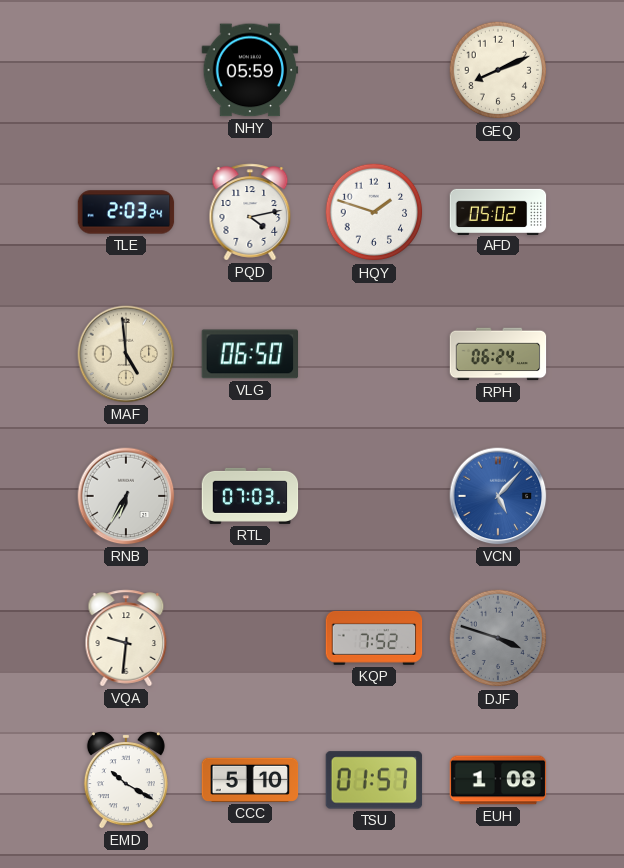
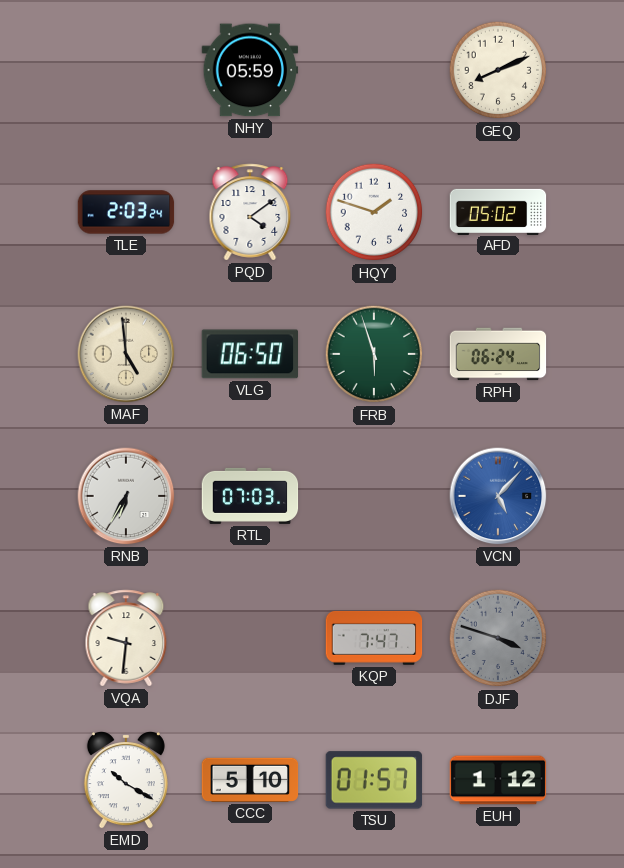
PQD: 4:13 -> 4:09
FRB: none -> 5:57
KQP: 7:52 -> 7:47
EUH: 1:08 -> 1:12
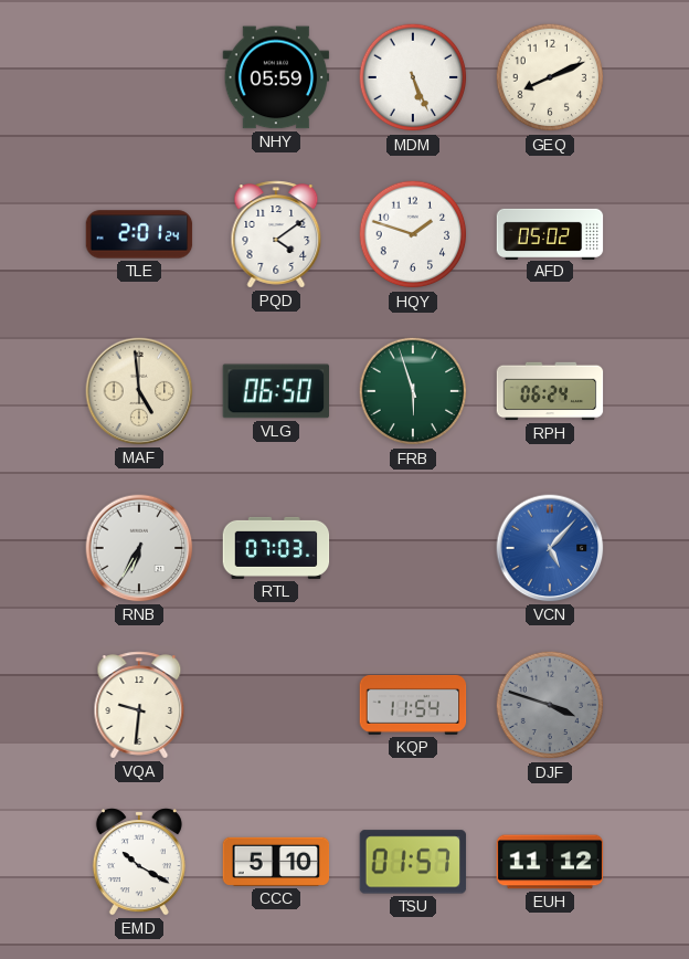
MDM: none -> 5:26
TLE: 2:03 -> 2:01
KQP: 7:47 -> 11:54
EUH: 1:12 -> 11:12
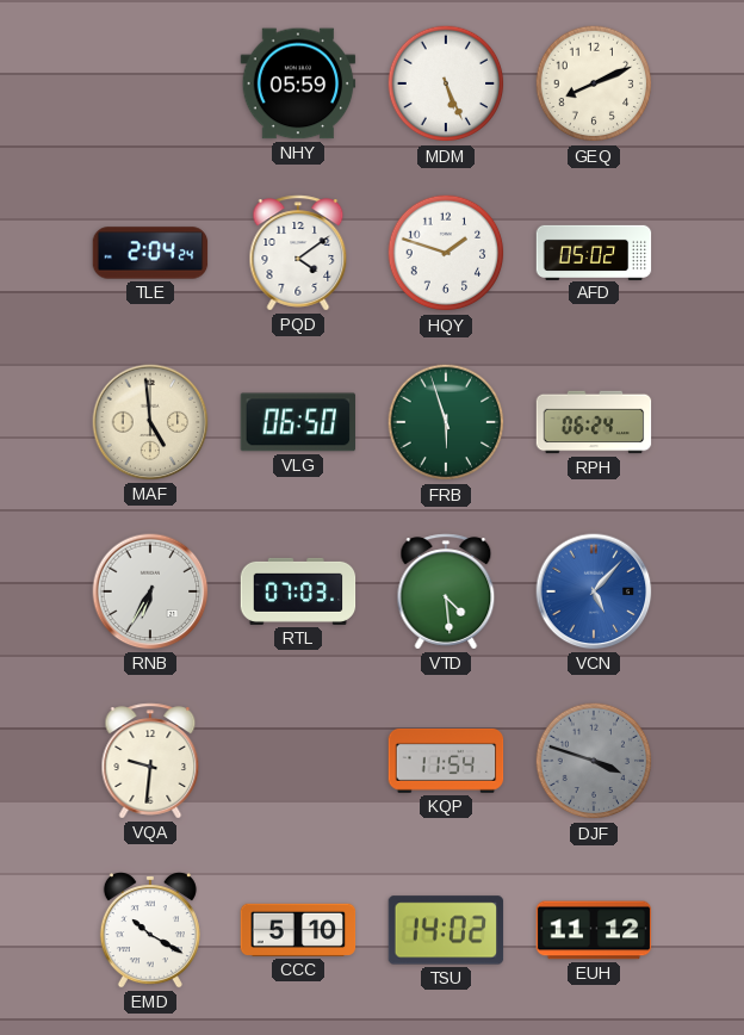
TLE: 2:01 -> 2:04
VTD: none -> 4:29
TSU: 01:57 -> 14:02
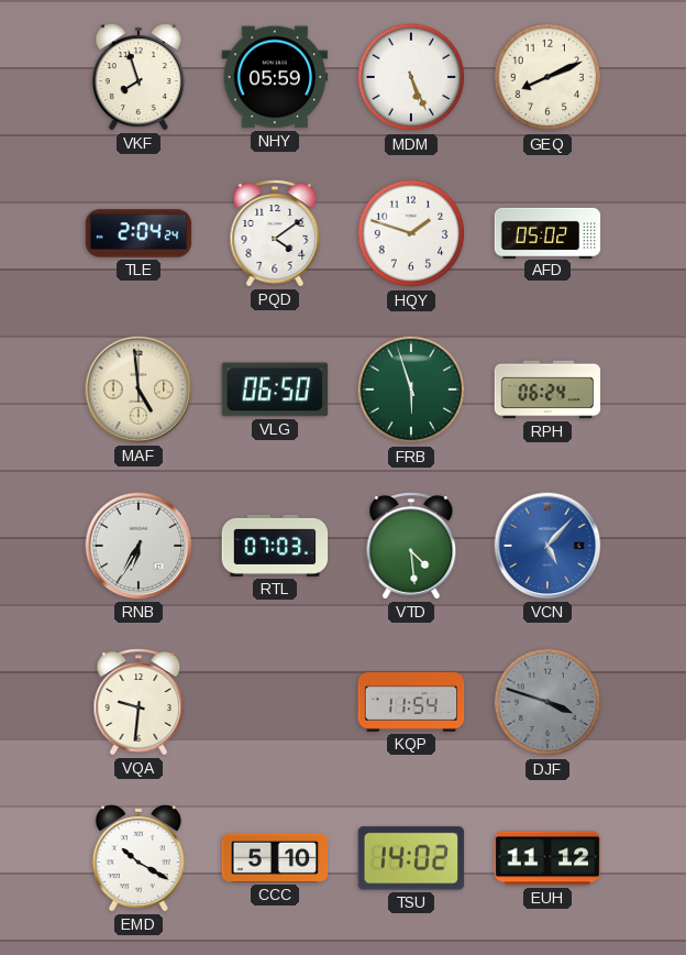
VKF: none -> 7:57
